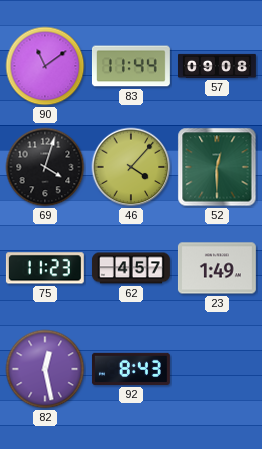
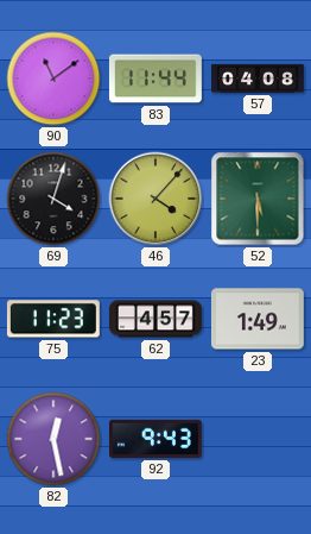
57: 09:08 -> 04:08
52: 12:30 -> 5:30
92: 8:43 -> 9:43
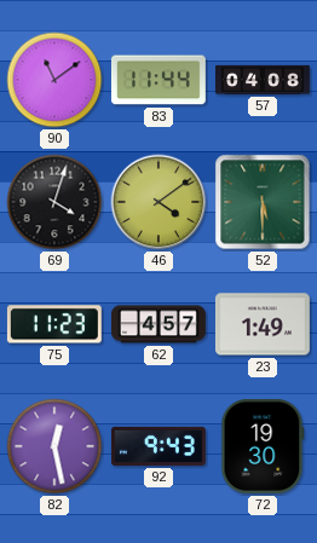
46: 4:07 -> 4:09
72: none -> 19:30
